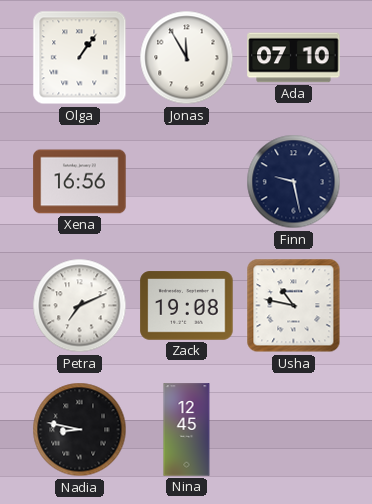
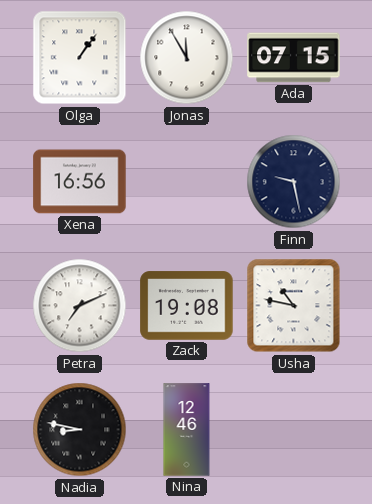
Ada: 07:10 -> 07:15
Nina: 12:45 -> 12:46
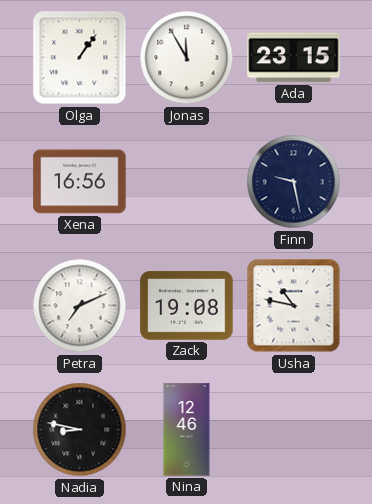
Ada: 07:15 -> 23:15
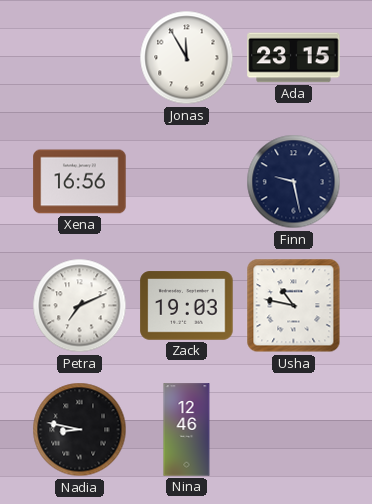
Olga: 1:06 -> none
Zack: 19:08 -> 19:03
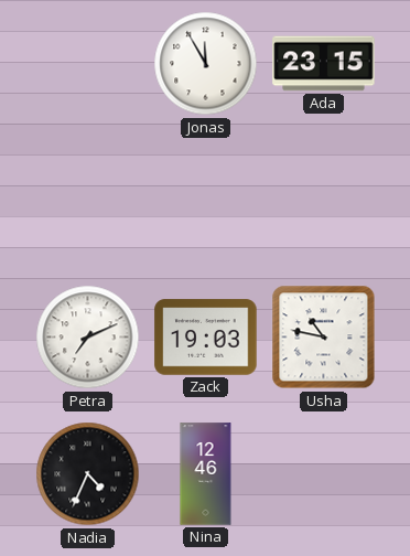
Xena: 16:56 -> none
Finn: 9:28 -> none
Nadia: 8:47 -> 4:34
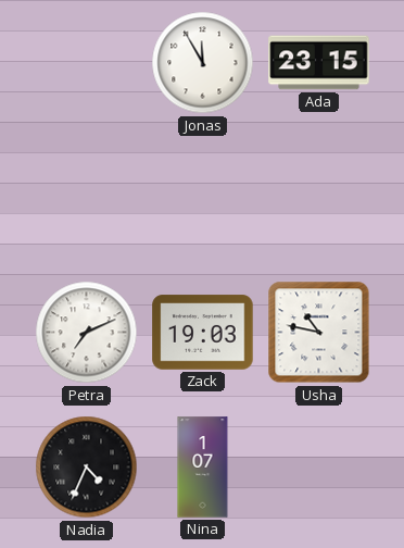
Nina: 12:46 -> 1:07
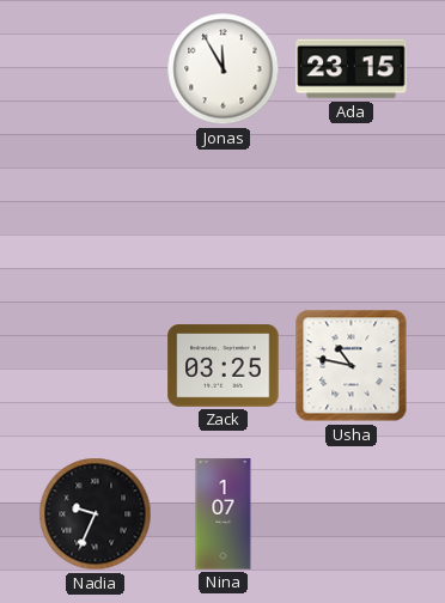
Petra: 7:11 -> none
Zack: 19:03 -> 03:25
Nadia: 4:34 -> 9:34
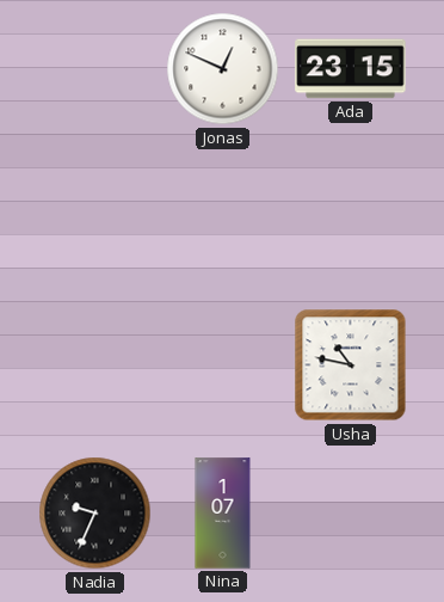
Jonas: 11:55 -> 12:49
Zack: 03:25 -> none
